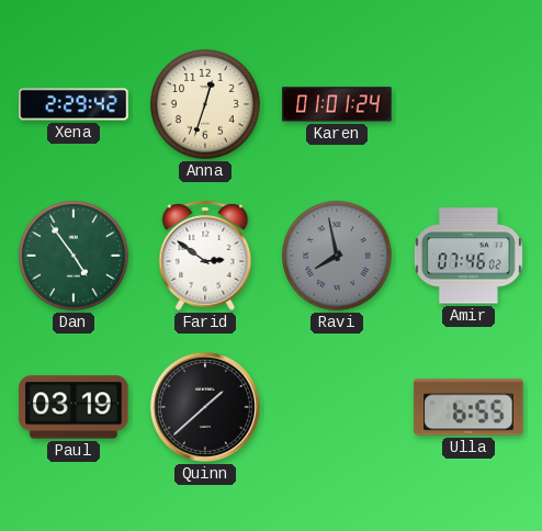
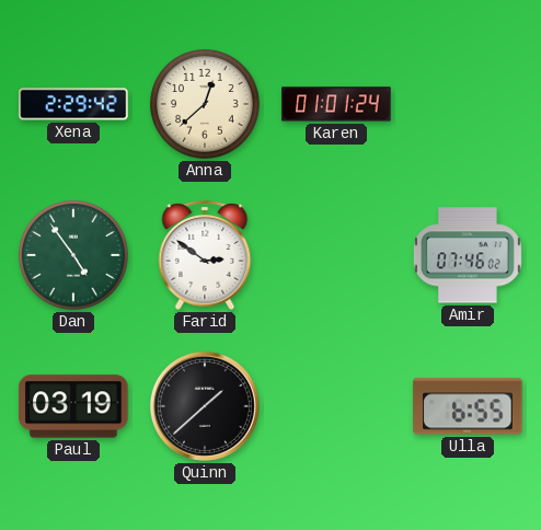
Anna: 12:33 -> 12:38
Ravi: 7:58 -> none
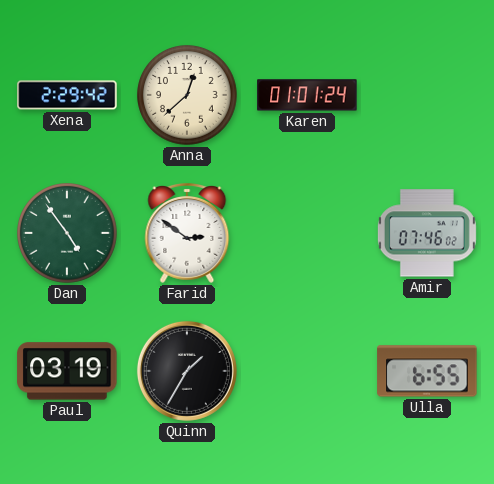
Quinn: 1:38 -> 1:35
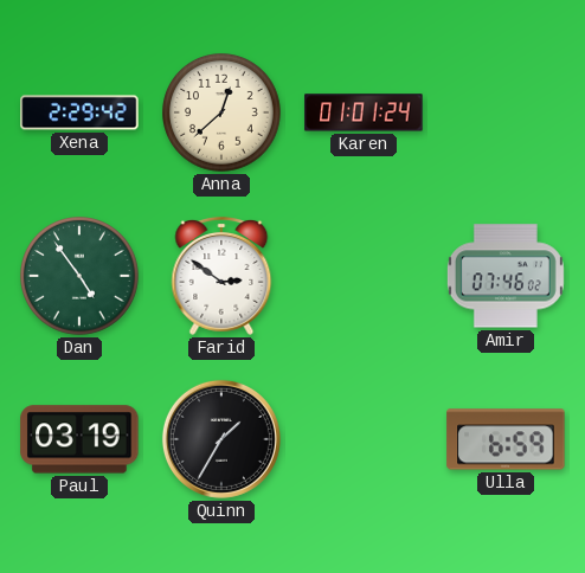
Ulla: 6:55 -> 6:59
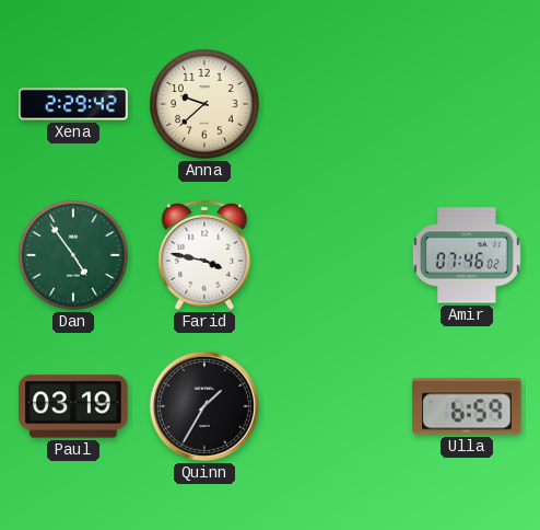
Anna: 12:38 -> 9:38
Karen: 01:01 -> none
Farid: 2:51 -> 3:47
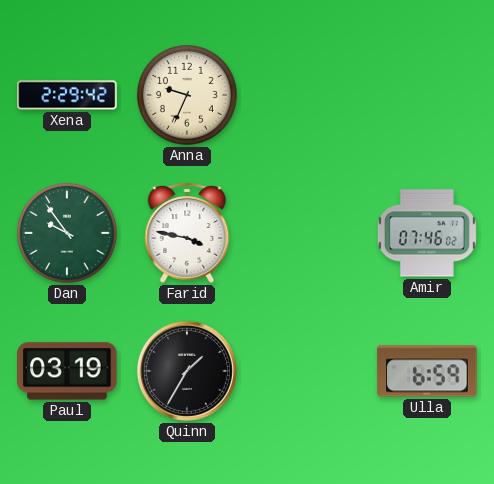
Anna: 9:38 -> 9:34
Dan: 4:54 -> 9:54
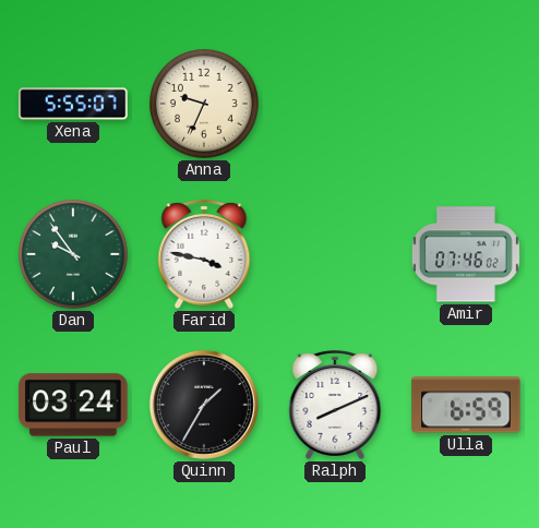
Xena: 2:29 -> 5:55
Paul: 03:19 -> 03:24
Ralph: none -> 8:11
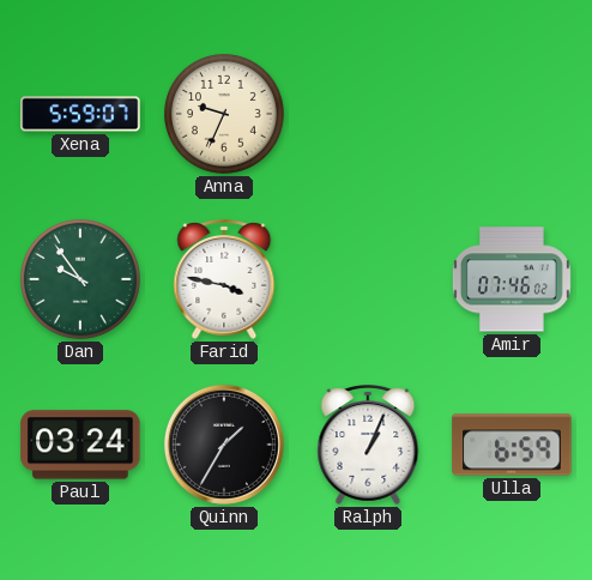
Xena: 5:55 -> 5:59
Ralph: 8:11 -> 1:04
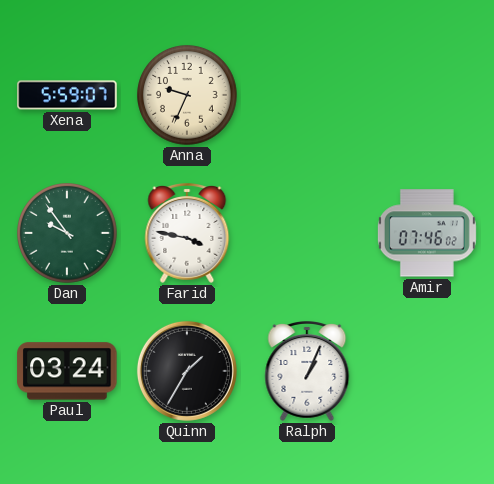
Ulla: 6:59 -> none
